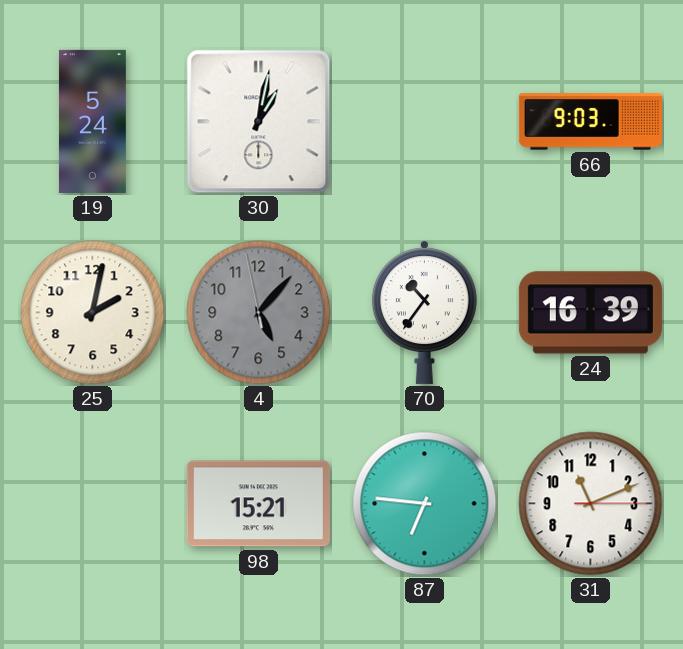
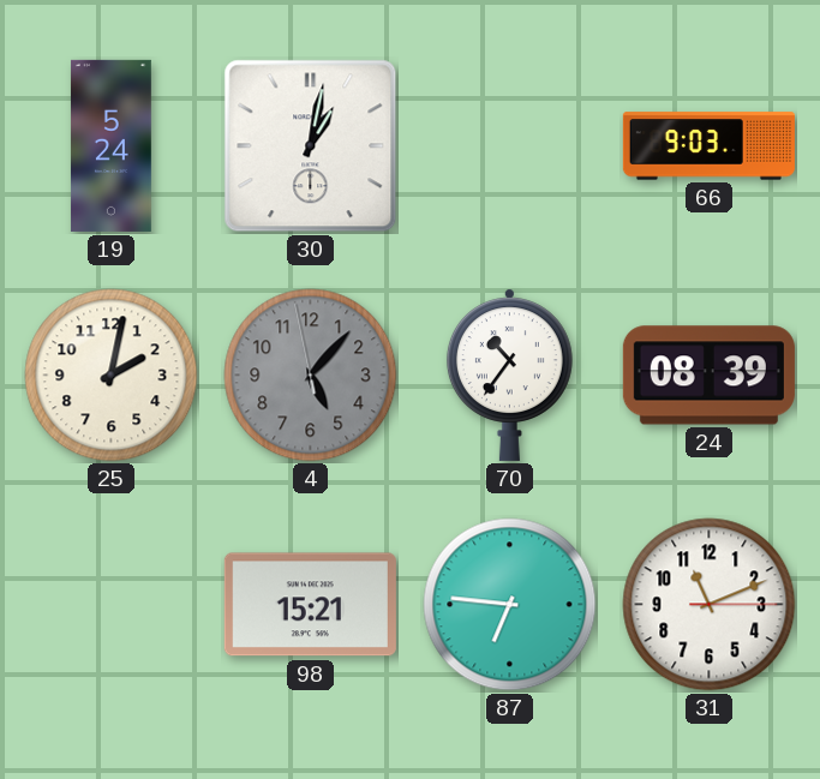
24: 16:39 -> 08:39
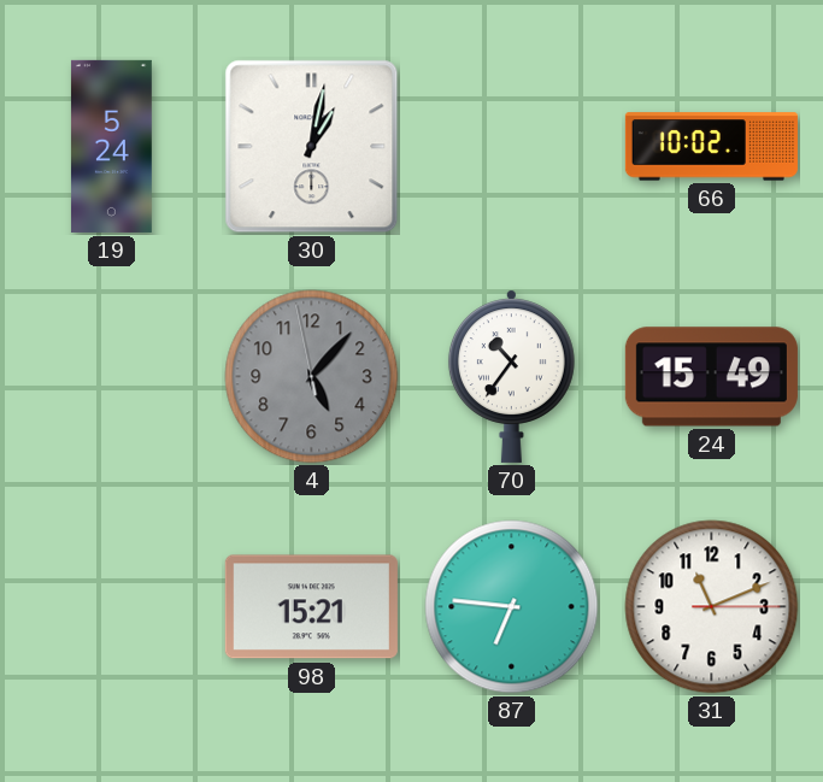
66: 9:03 -> 10:02
25: 2:02 -> none
24: 08:39 -> 15:49
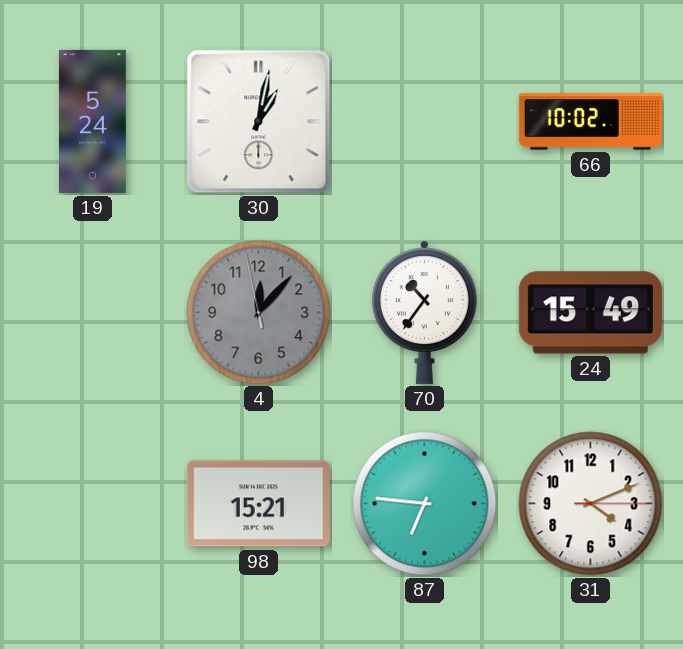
4: 5:06 -> 12:06
31: 11:11 -> 4:11
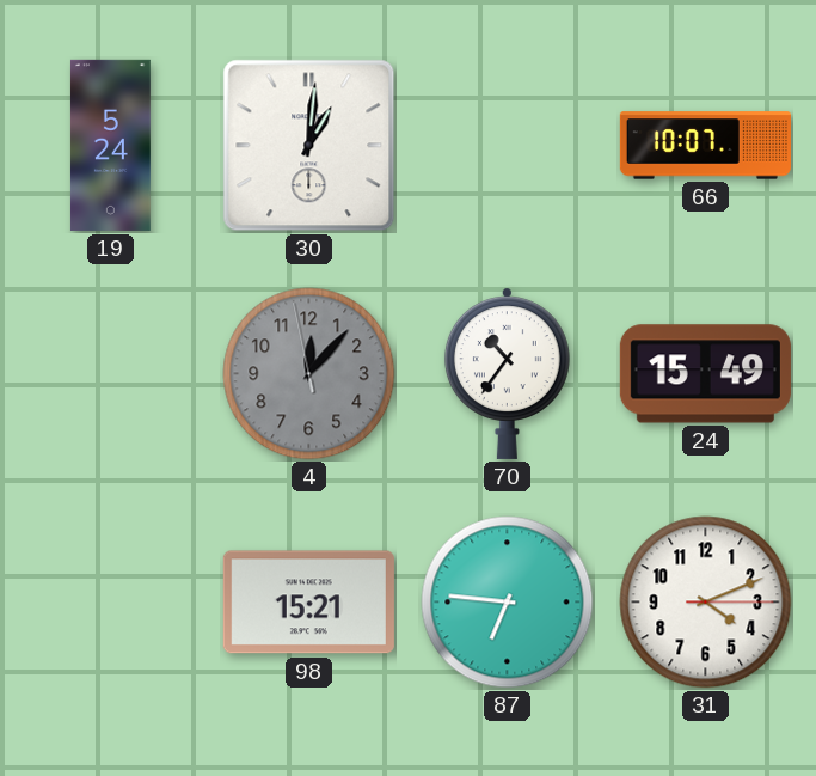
30: 1:02 -> 1:01
66: 10:02 -> 10:07
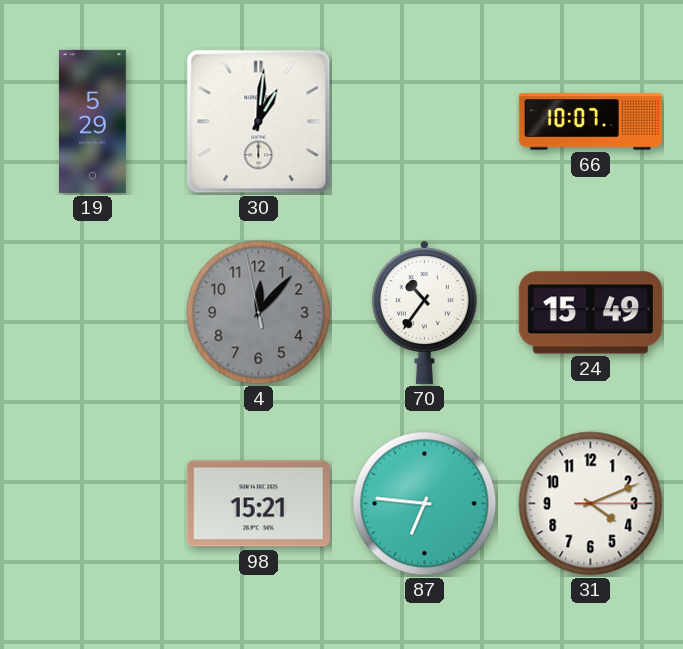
19: 5:24 -> 5:29
